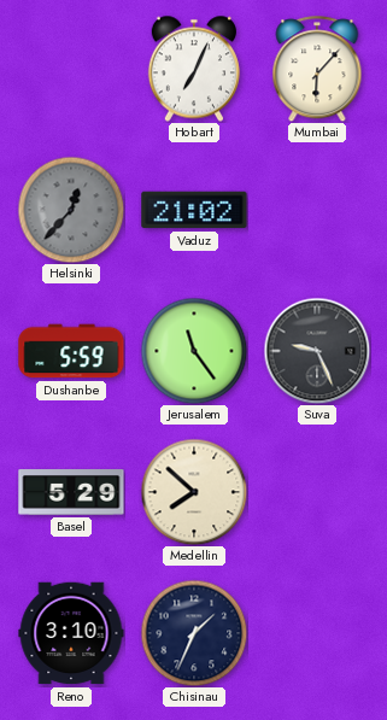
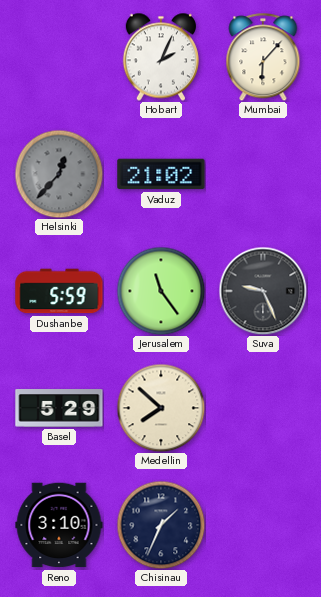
Hobart: 7:04 -> 2:04
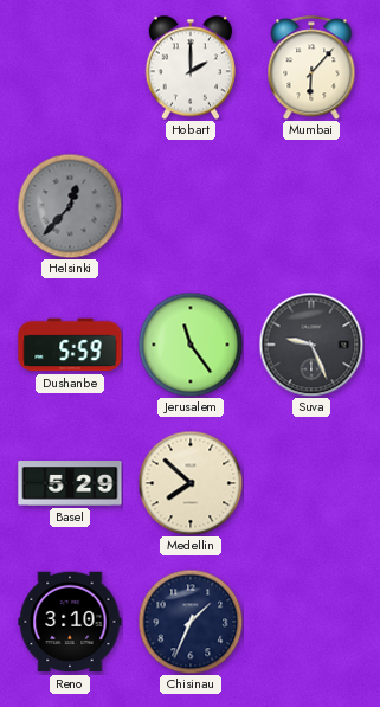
Hobart: 2:04 -> 2:00
Vaduz: 21:02 -> none
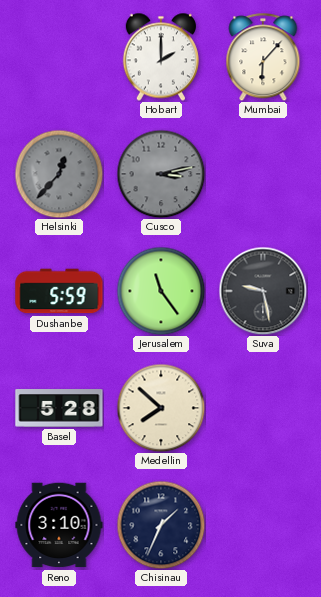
Cusco: none -> 3:13
Suva: 9:26 -> 9:28
Basel: 5:29 -> 5:28
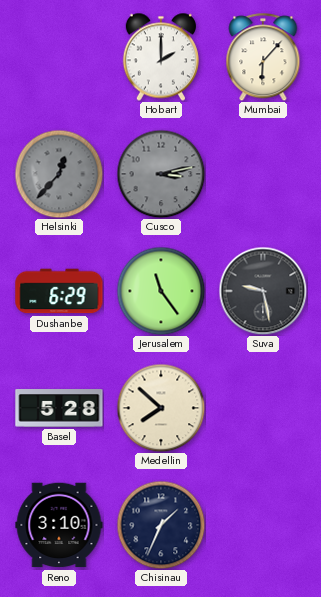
Dushanbe: 5:59 -> 6:29
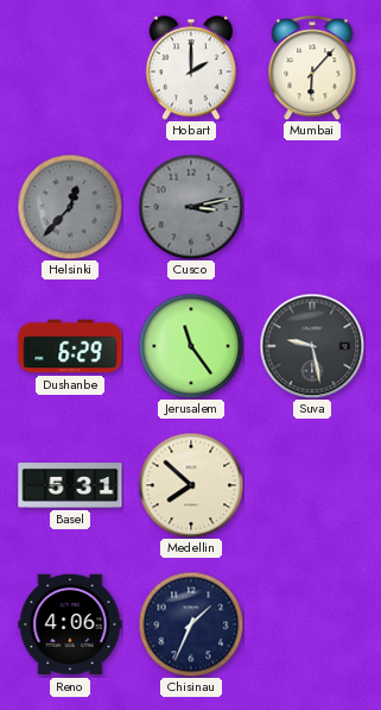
Basel: 5:28 -> 5:31
Reno: 3:10 -> 4:06
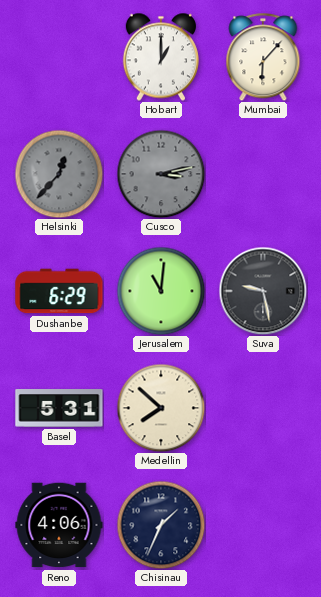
Hobart: 2:00 -> 1:00
Jerusalem: 11:24 -> 11:01
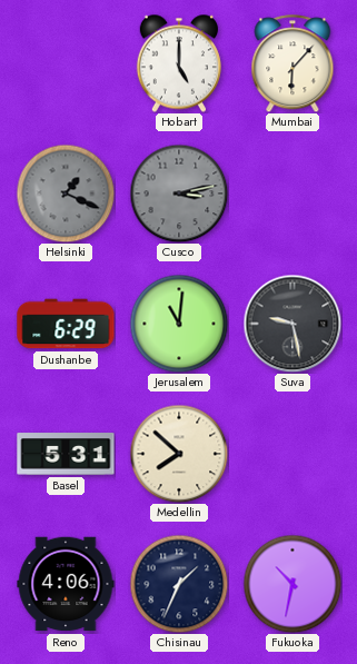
Hobart: 1:00 -> 5:00
Helsinki: 12:37 -> 1:19
Fukuoka: none -> 10:32
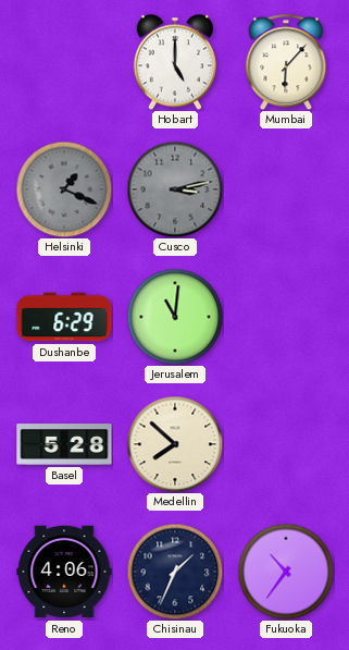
Suva: 9:28 -> none
Basel: 5:31 -> 5:28
Fukuoka: 10:32 -> 10:36
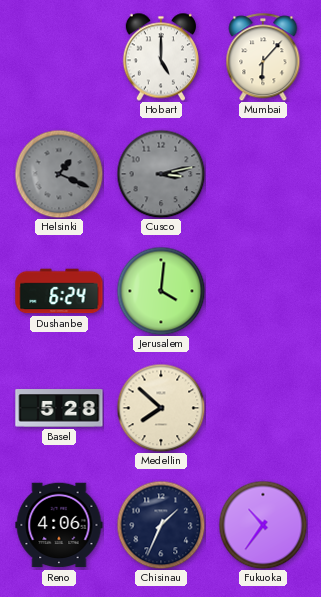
Dushanbe: 6:29 -> 6:24
Jerusalem: 11:01 -> 4:01
